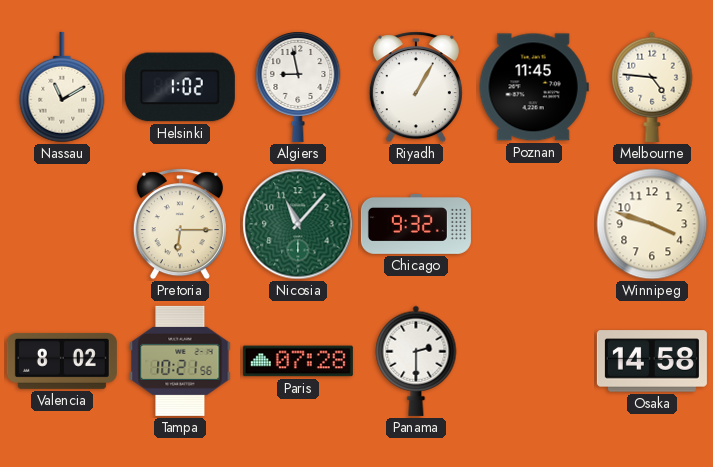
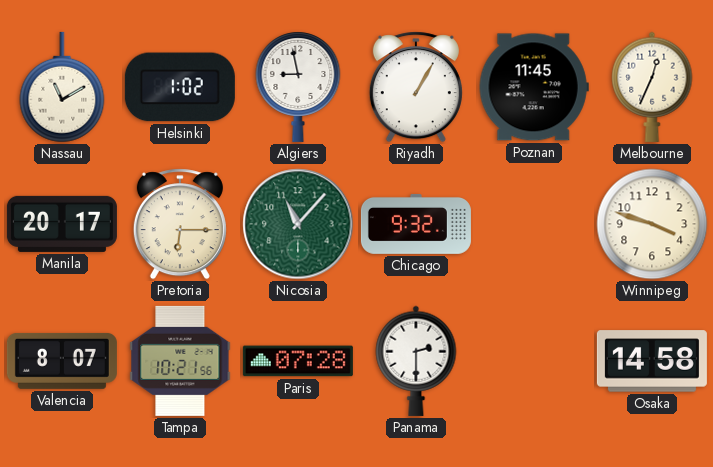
Melbourne: 4:46 -> 12:34
Manila: none -> 20:17
Valencia: 8:02 -> 8:07
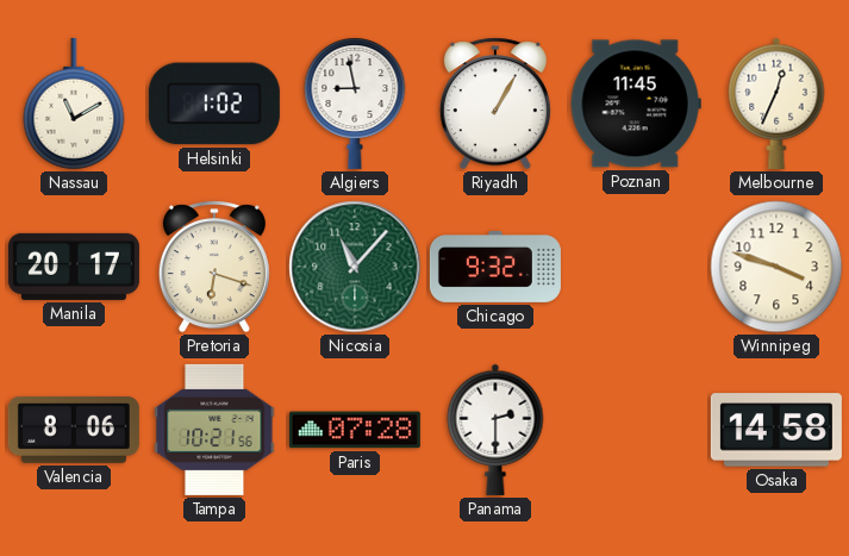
Pretoria: 6:15 -> 6:18
Valencia: 8:07 -> 8:06
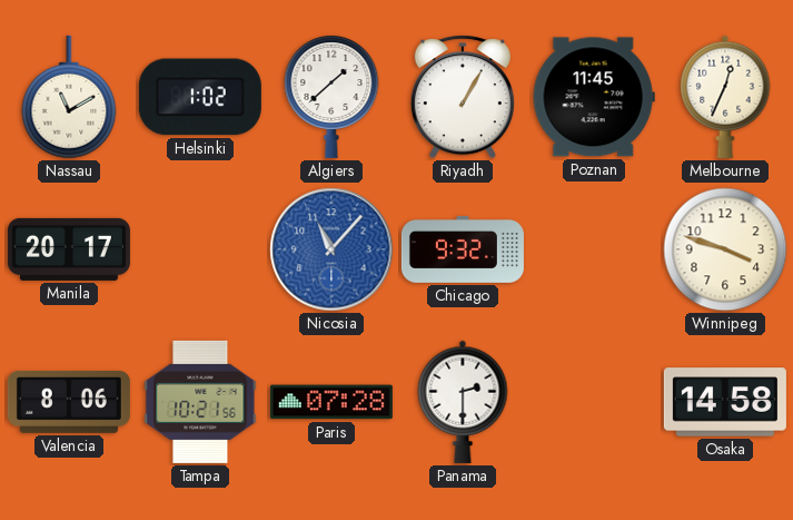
Algiers: 8:58 -> 1:38
Pretoria: 6:18 -> none
Nicosia dial: green -> blue
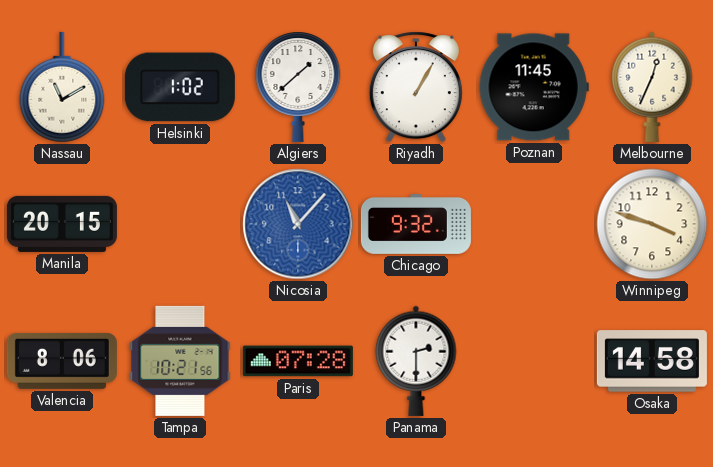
Manila: 20:17 -> 20:15
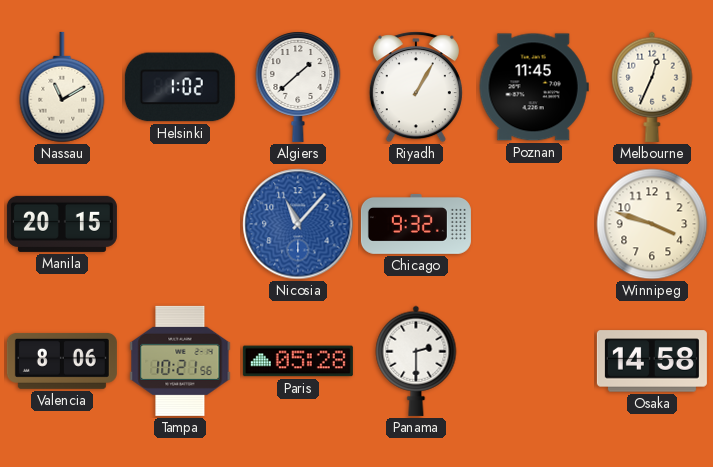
Paris: 07:28 -> 05:28
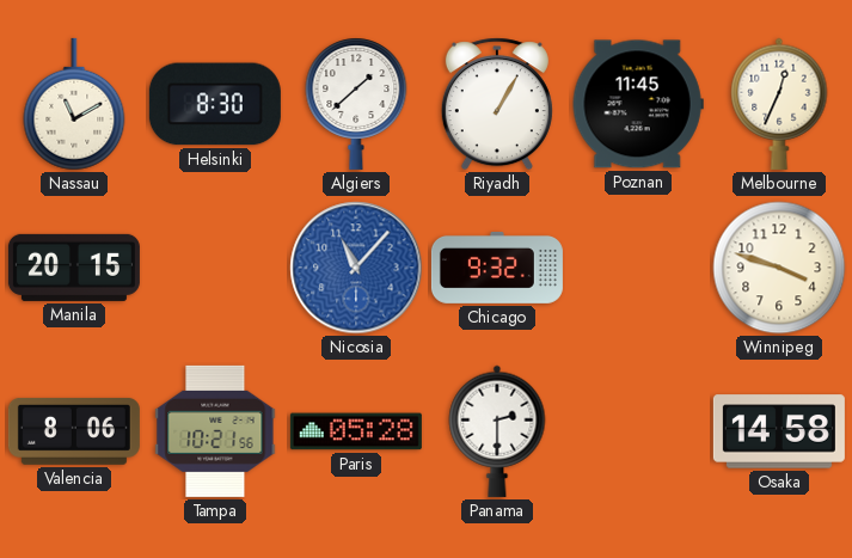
Helsinki: 1:02 -> 8:30
